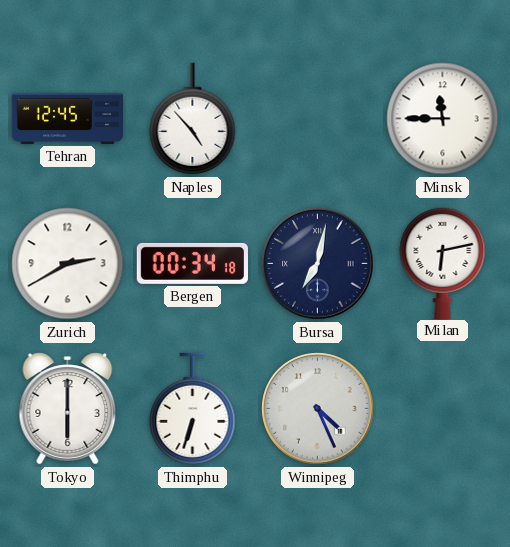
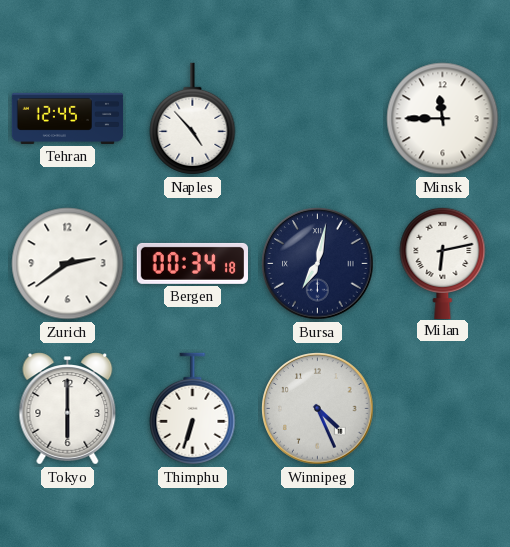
Zurich: 2:40 -> 2:39
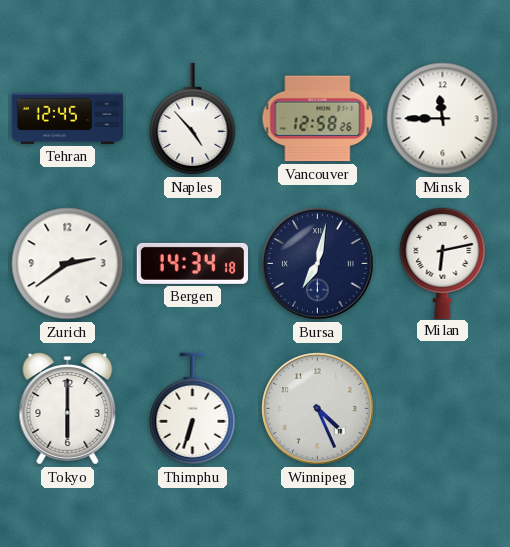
Vancouver: none -> 12:58
Bergen: 00:34 -> 14:34
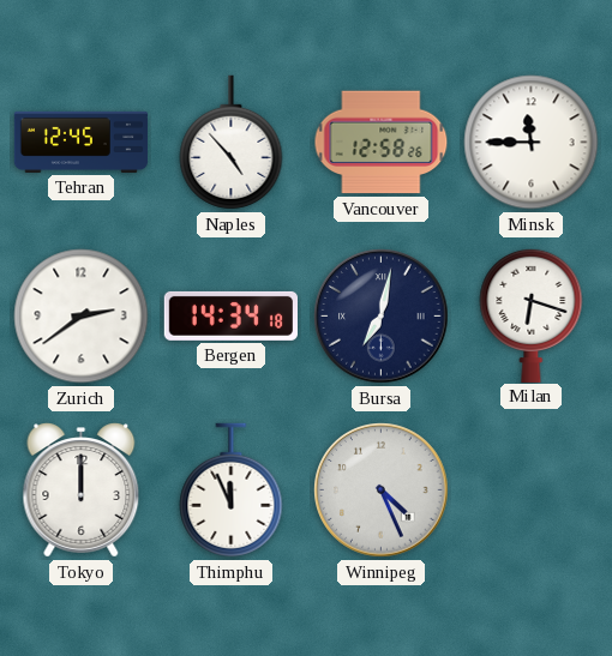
Milan: 6:13 -> 6:18
Tokyo: 6:00 -> 12:00
Thimphu: 6:33 -> 11:56
